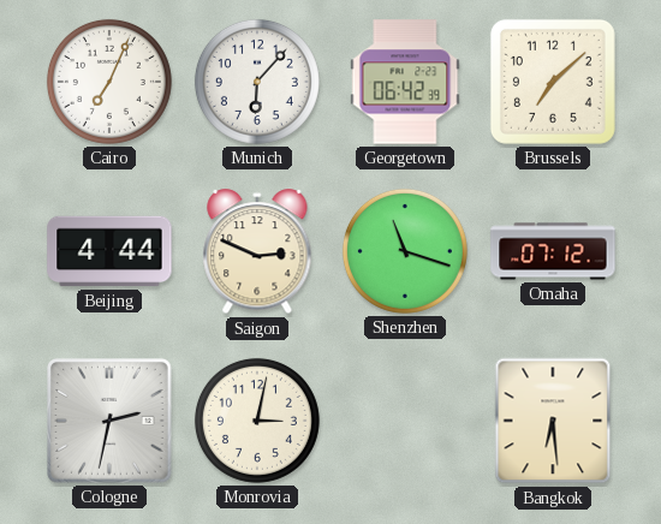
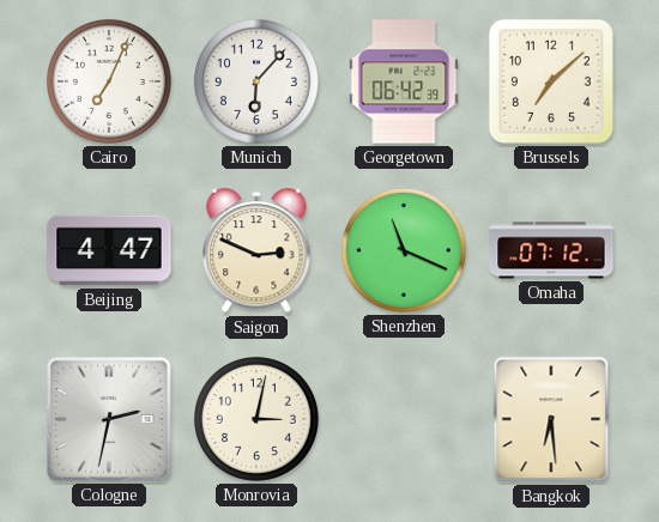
Beijing: 4:44 -> 4:47
Shenzhen: 11:18 -> 11:19
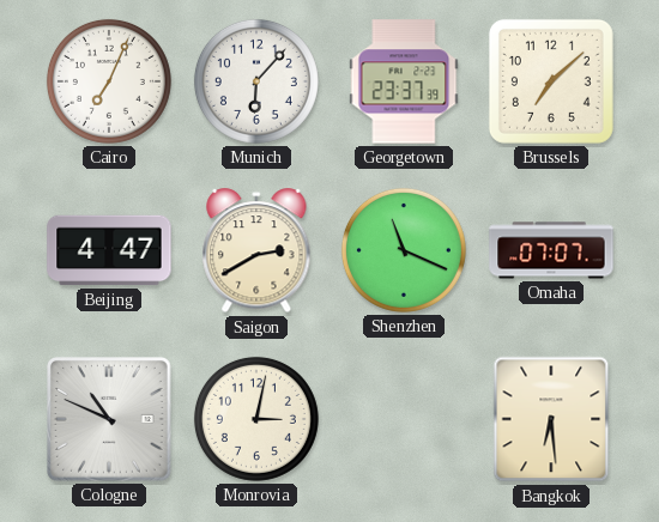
Georgetown: 06:42 -> 23:37
Saigon: 2:49 -> 2:40
Omaha: 07:12 -> 07:07
Cologne: 2:32 -> 10:49
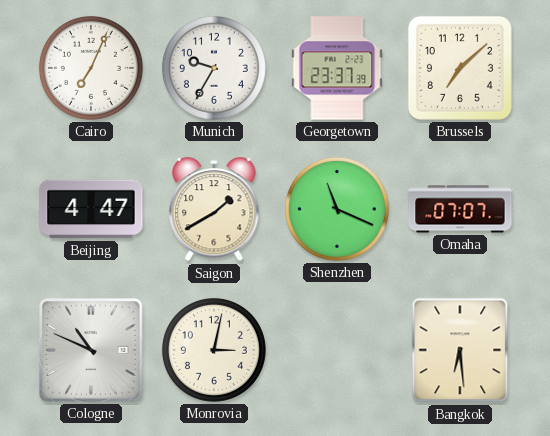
Munich: 6:07 -> 9:35
Saigon: 2:40 -> 1:40
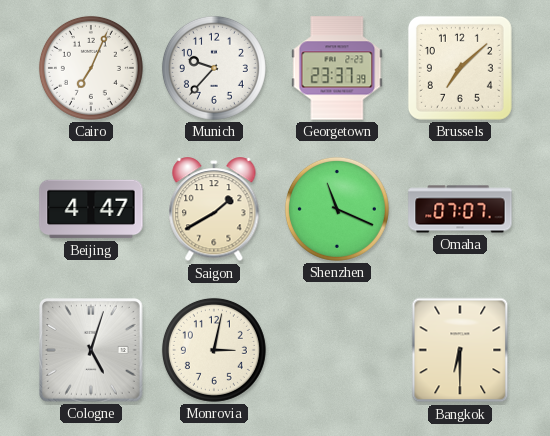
Munich: 9:35 -> 9:37
Cologne: 10:49 -> 5:03
Bangkok: 6:29 -> 6:30
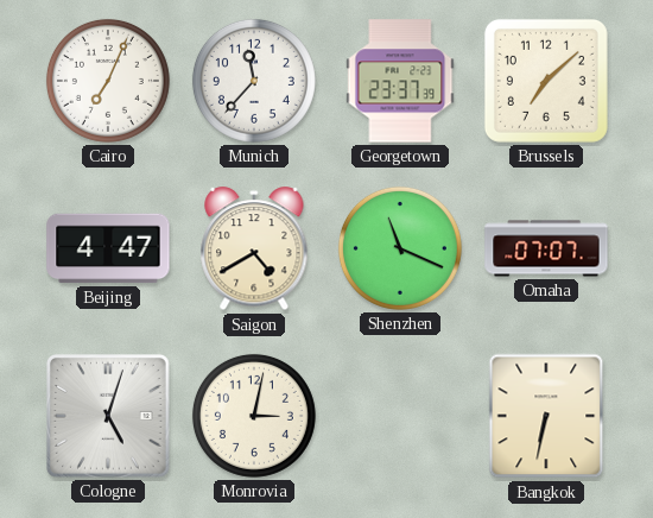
Munich: 9:37 -> 11:37
Saigon: 1:40 -> 4:40
Bangkok: 6:30 -> 6:32
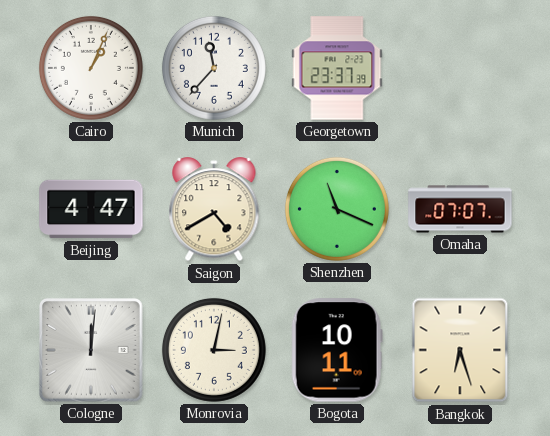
Cairo: 7:04 -> 1:04
Brussels: 7:08 -> none
Cologne: 5:03 -> 12:01
Bogota: none -> 10:11
Bangkok: 6:32 -> 6:27
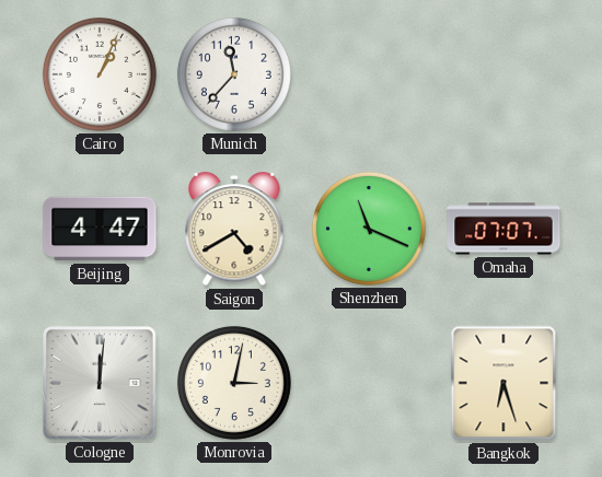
Georgetown: 23:37 -> none
Bogota: 10:11 -> none
